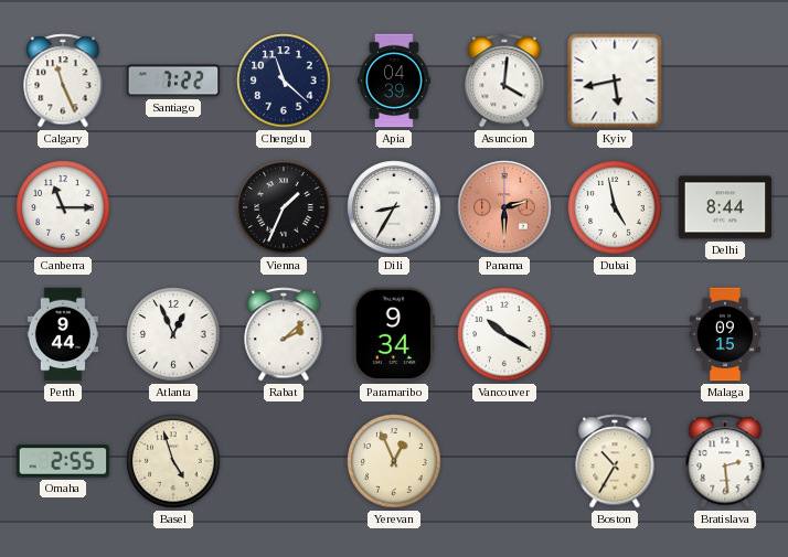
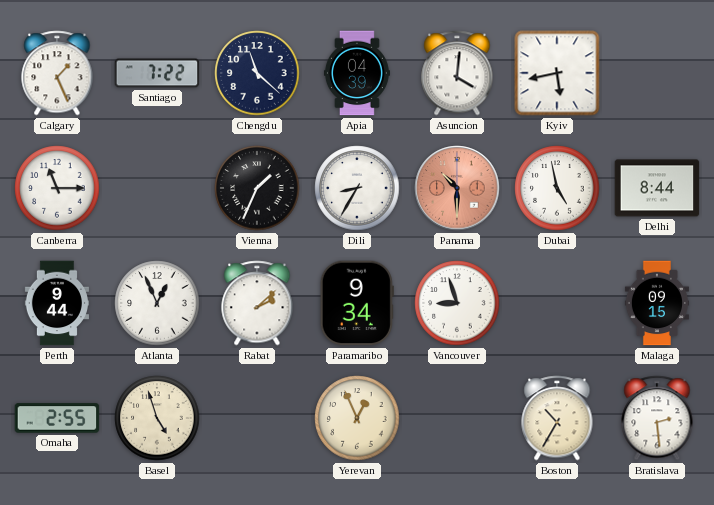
Calgary: 11:26 -> 1:26
Panama: 2:30 -> 10:30
Vancouver: 10:20 -> 8:57
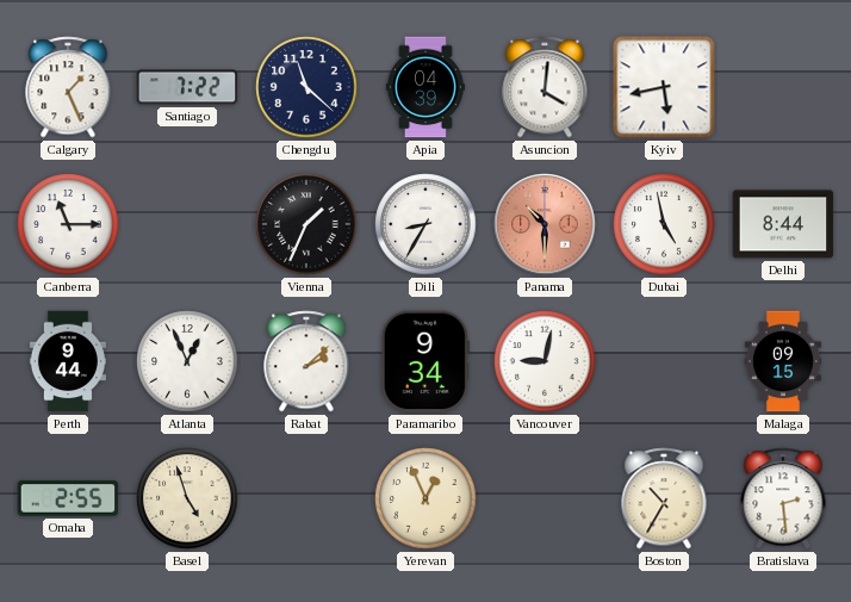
Vancouver: 8:57 -> 9:02
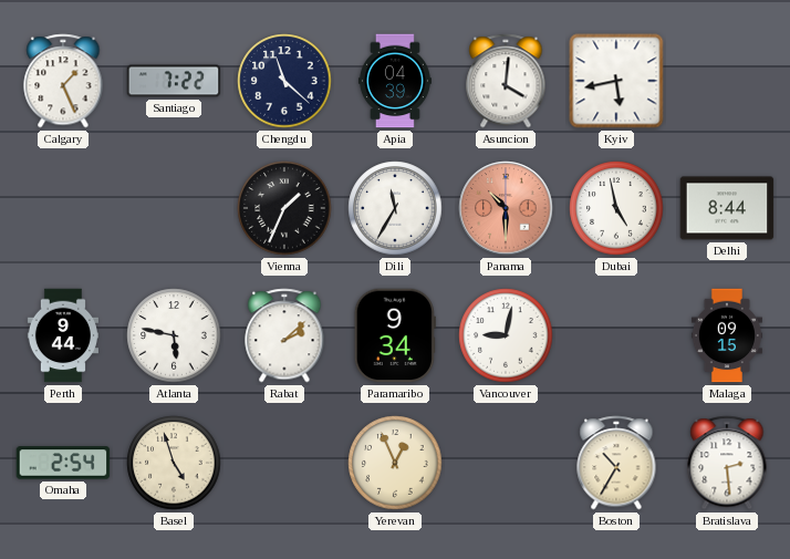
Canberra: 11:15 -> none
Dili: 8:35 -> 11:35
Atlanta: 12:56 -> 5:47
Omaha: 2:55 -> 2:54
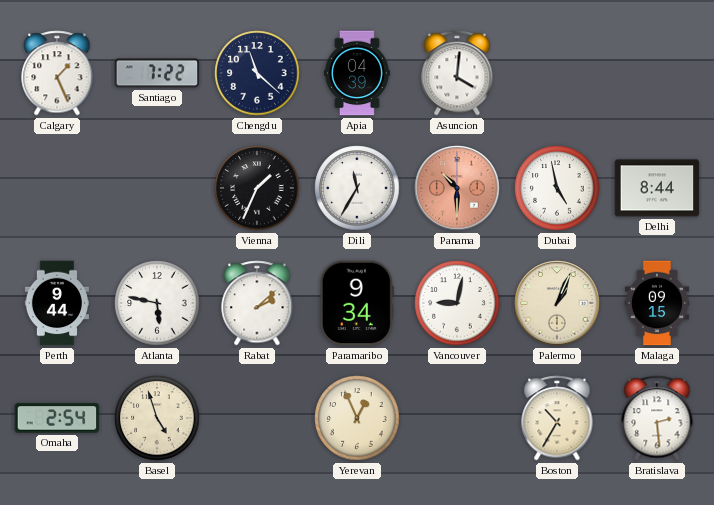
Kyiv: 5:43 -> none
Palermo: none -> 1:04
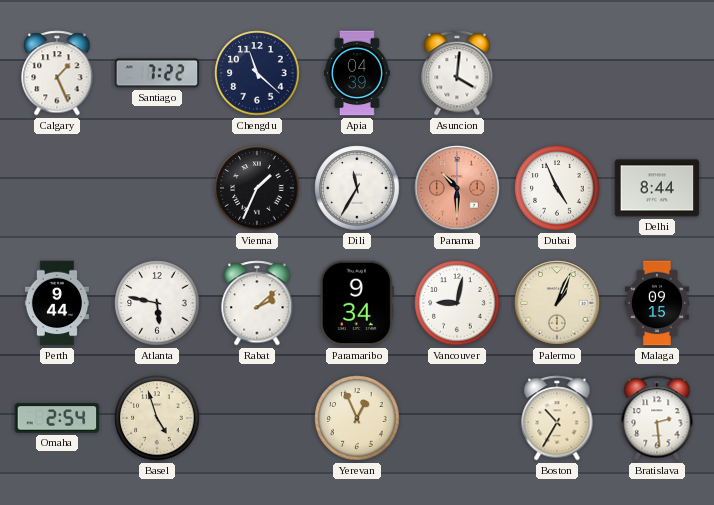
Dubai: 4:58 -> 4:56
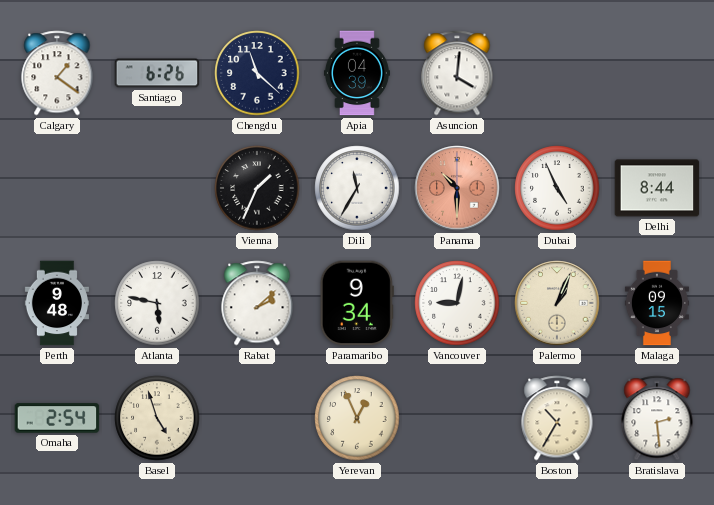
Calgary: 1:26 -> 1:21
Santiago: 7:22 -> 6:26
Perth: 9:44 -> 9:48
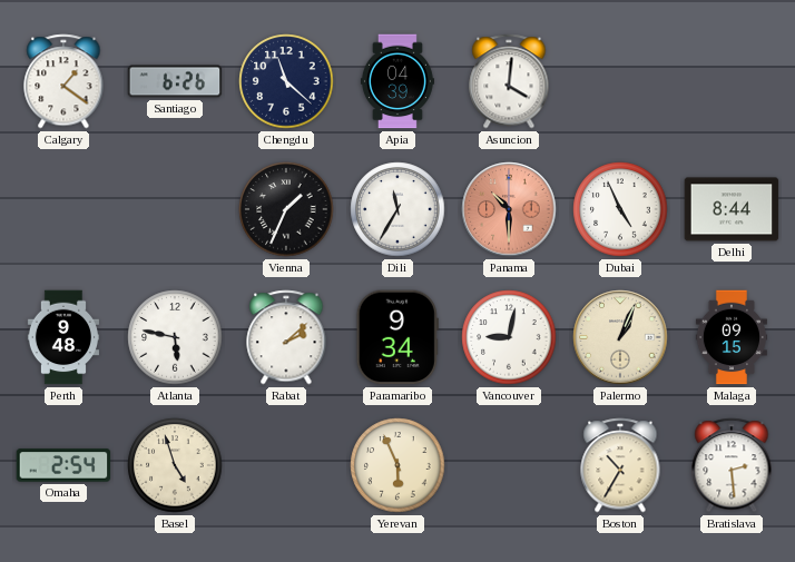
Yerevan: 12:56 -> 5:56
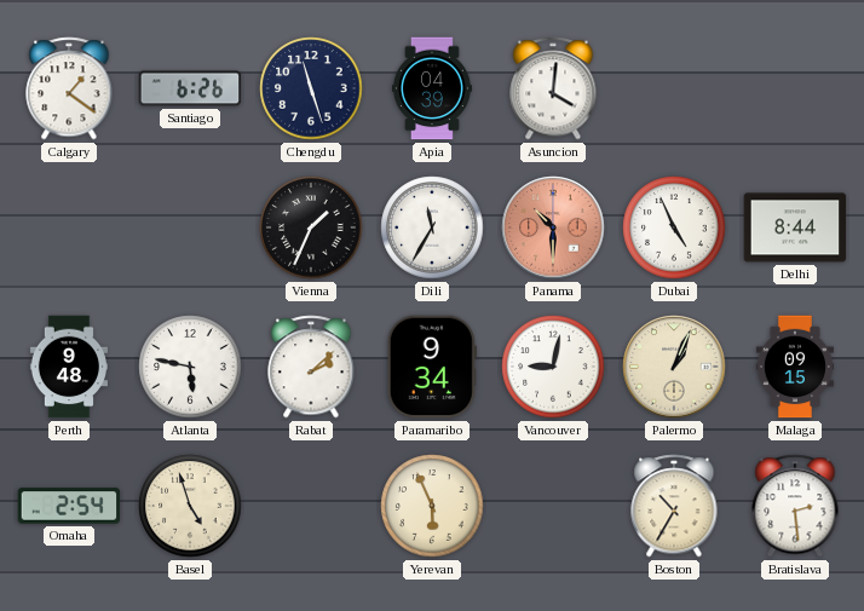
Chengdu: 11:22 -> 11:27
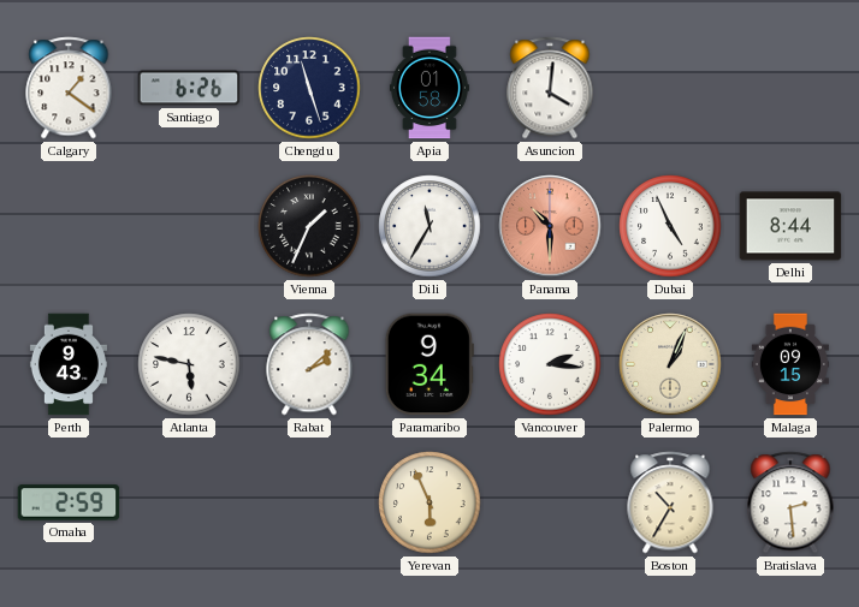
Apia: 04:39 -> 01:58
Perth: 9:48 -> 9:43
Vancouver: 9:02 -> 2:16
Omaha: 2:54 -> 2:59
Basel: 4:57 -> none
